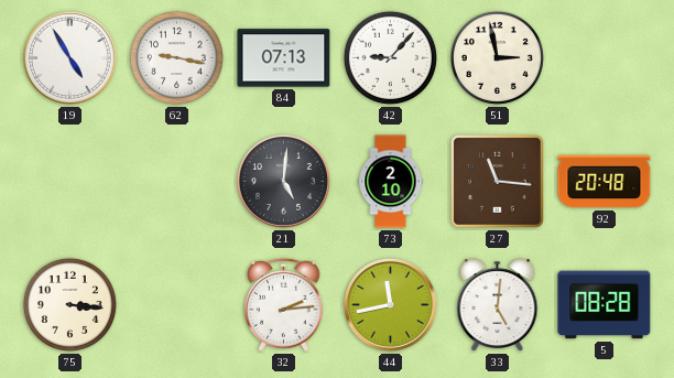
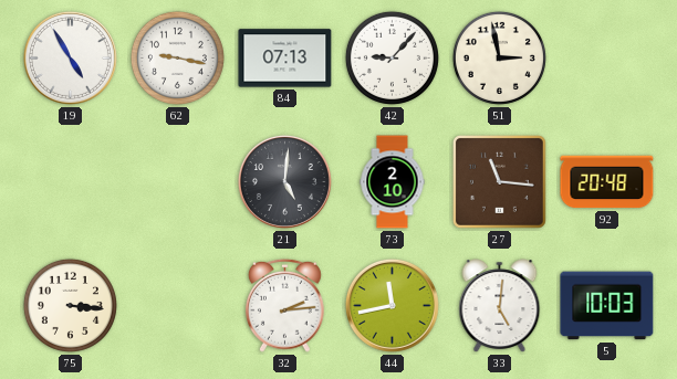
5: 08:28 -> 10:03
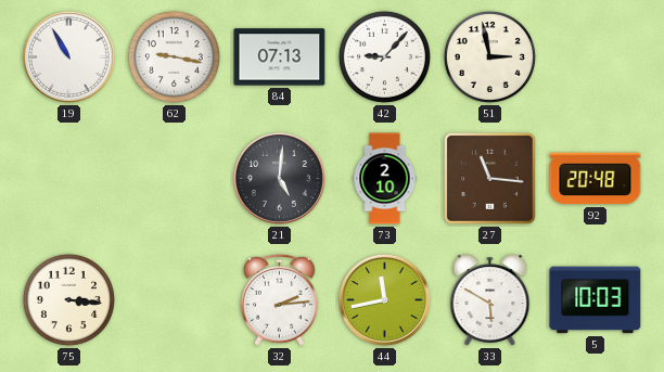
19: 4:55 -> 10:55
33: 5:01 -> 5:50
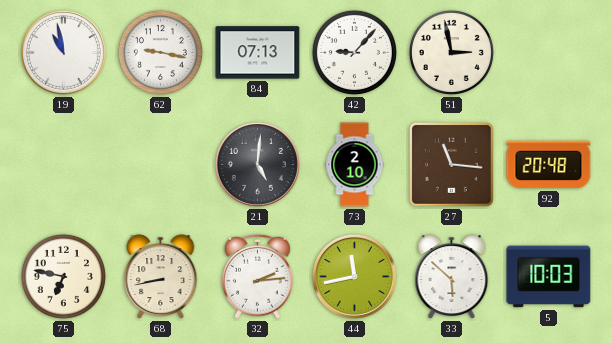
19: 10:55 -> 10:58
75: 3:16 -> 6:47
68: none -> 8:43
33: 5:50 -> 5:52
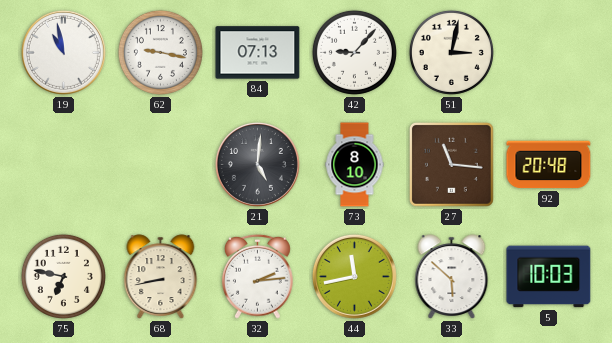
51: 2:58 -> 3:02
73: 2:10 -> 8:10
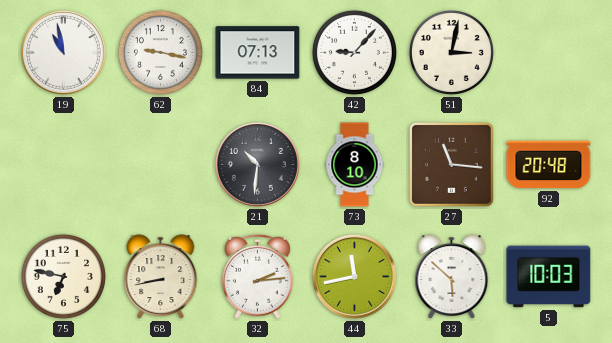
21: 5:01 -> 10:31
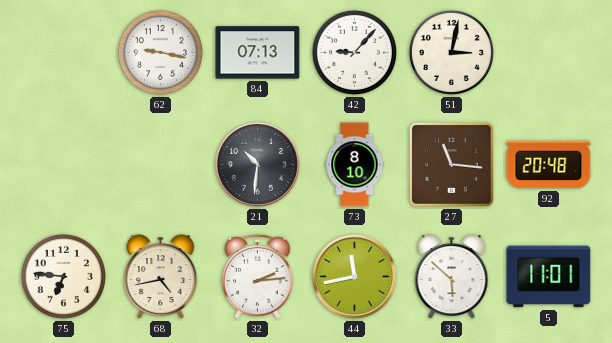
19: 10:58 -> none
75: 6:47 -> 6:46
68: 8:43 -> 4:43
5: 10:03 -> 11:01
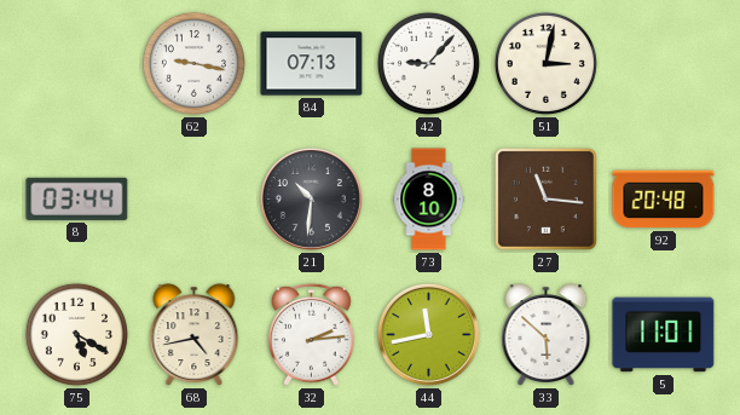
8: none -> 03:44
75: 6:46 -> 5:20
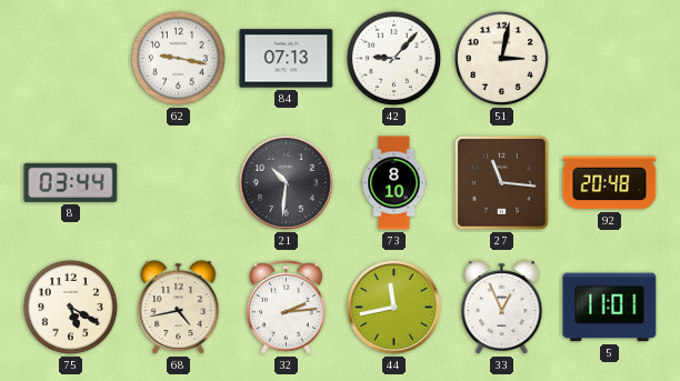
33: 5:52 -> 12:56
